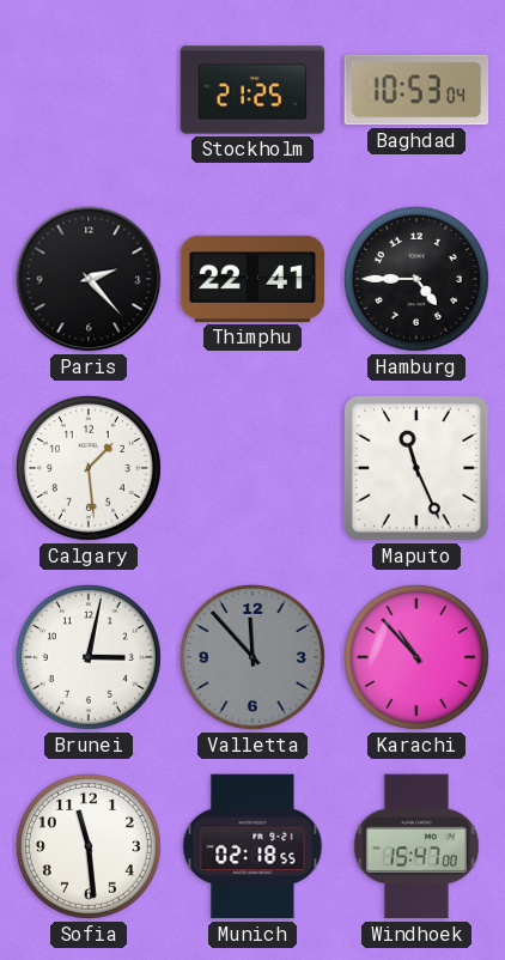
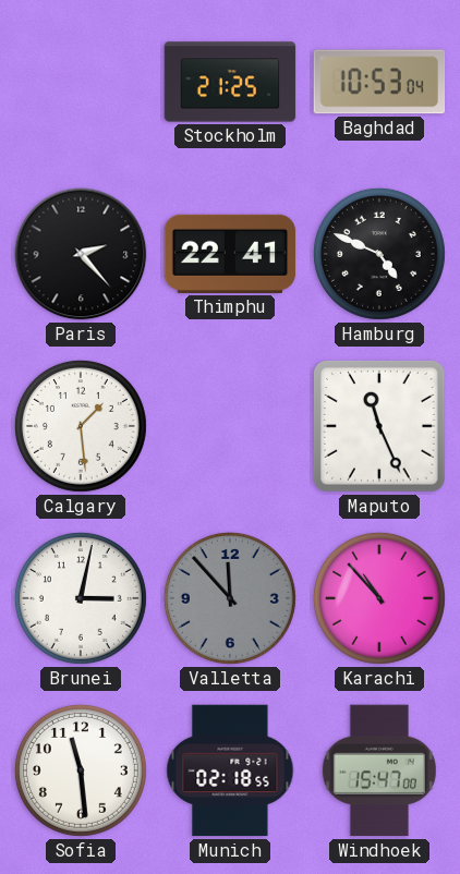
Hamburg: 4:45 -> 4:49
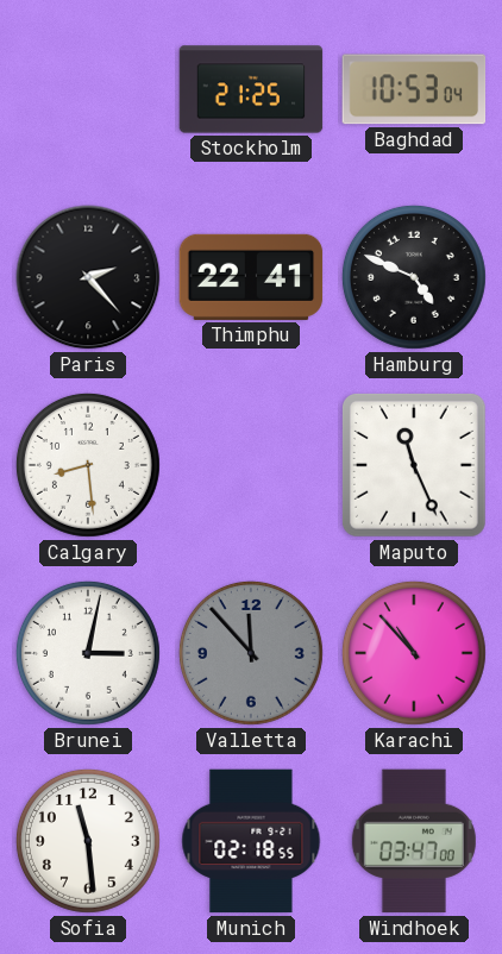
Calgary: 1:29 -> 8:29
Windhoek: 15:47 -> 03:47
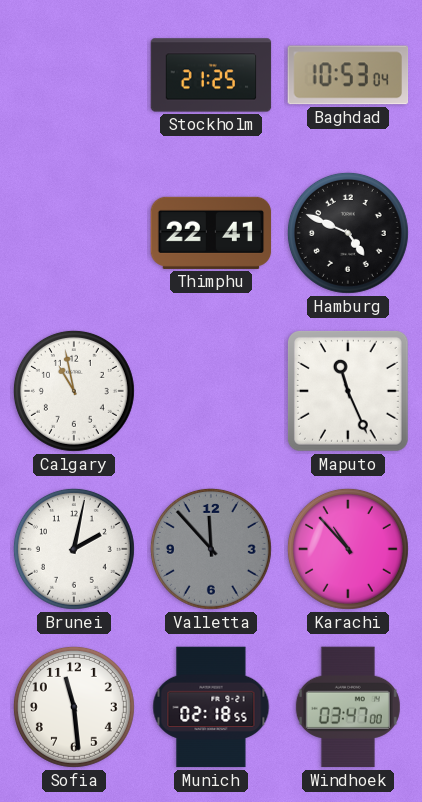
Paris: 2:23 -> none
Calgary: 8:29 -> 10:58
Brunei: 3:02 -> 2:02
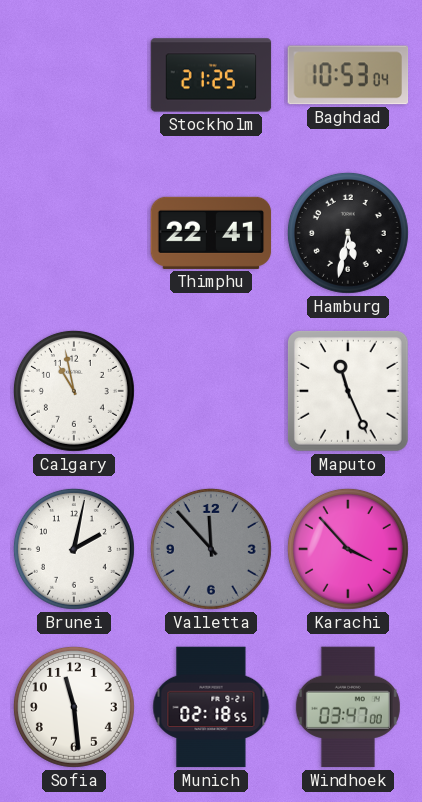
Hamburg: 4:49 -> 5:32
Karachi: 10:53 -> 3:53
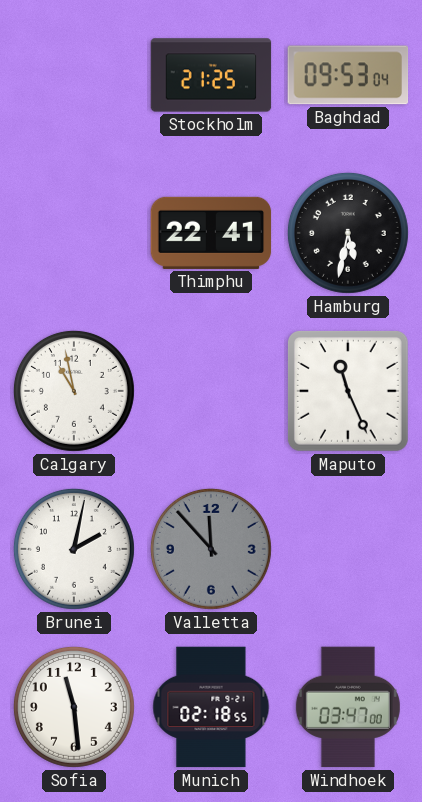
Baghdad: 10:53 -> 09:53
Karachi: 3:53 -> none
